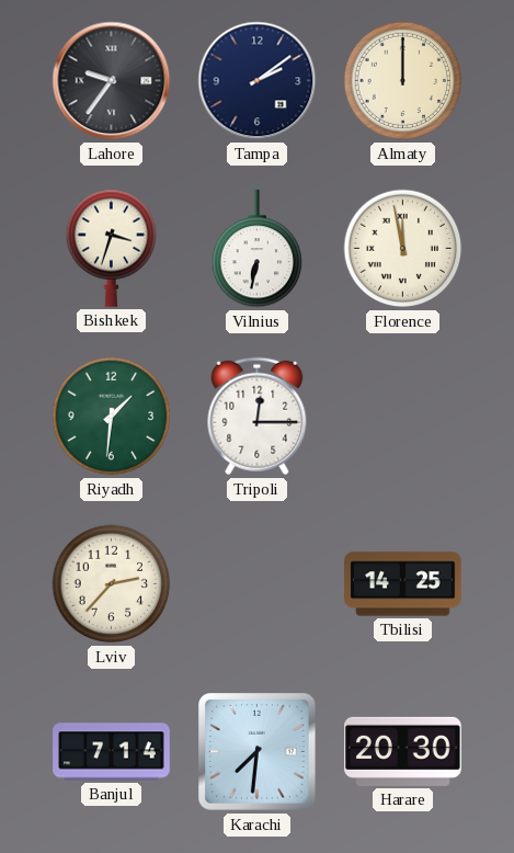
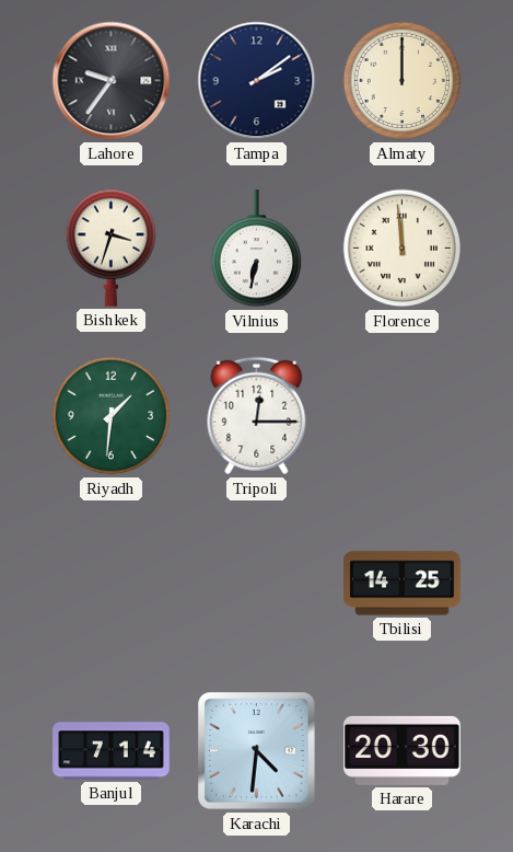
Florence: 11:58 -> 11:59
Lviv: 2:37 -> none
Karachi: 7:31 -> 4:31
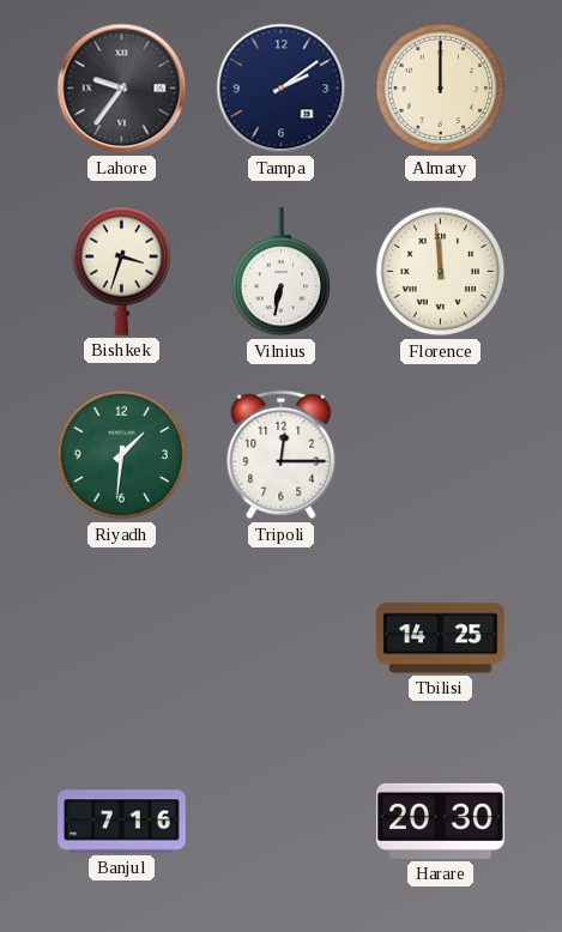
Banjul: 7:14 -> 7:16
Karachi: 4:31 -> none
